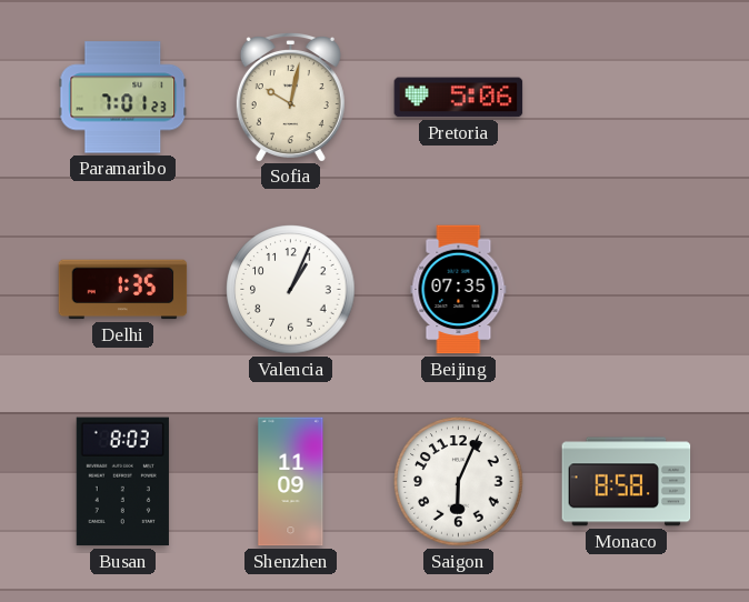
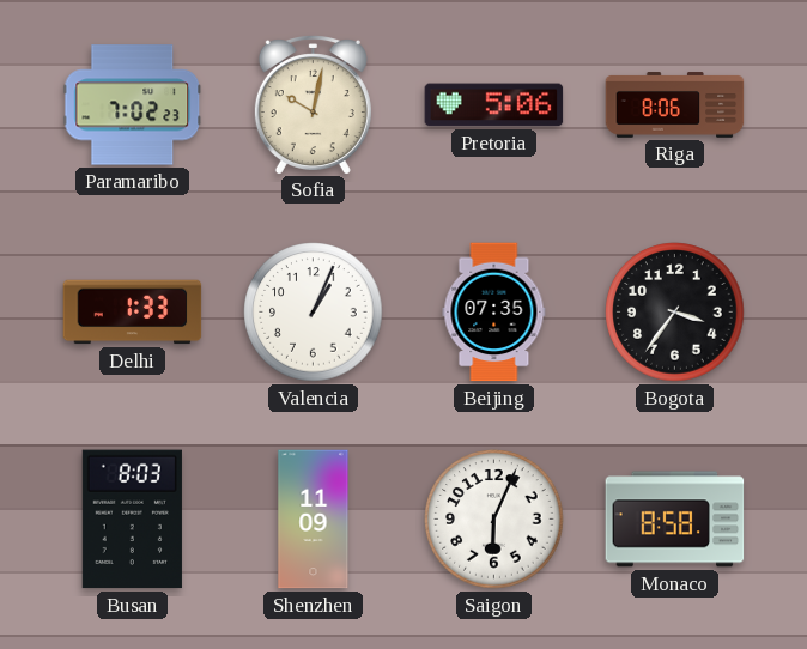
Paramaribo: 7:01 -> 7:02
Riga: none -> 8:06
Delhi: 1:35 -> 1:33
Bogota: none -> 3:36
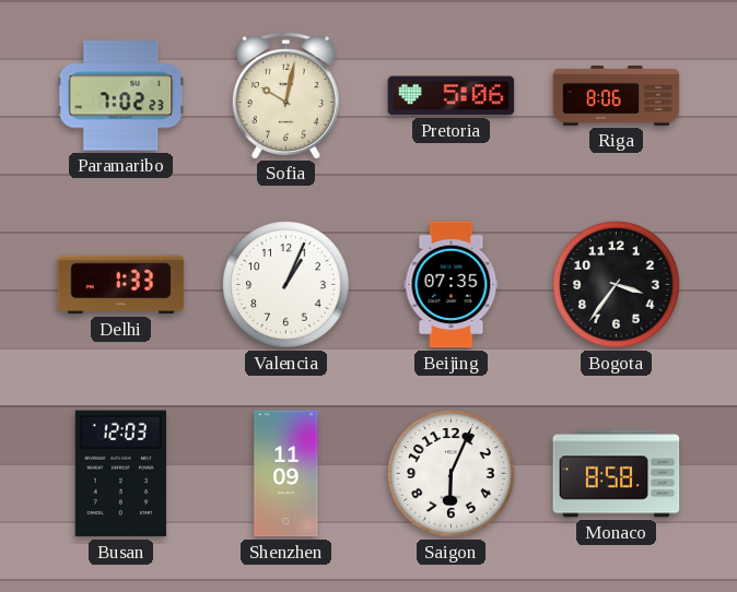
Busan: 8:03 -> 12:03
